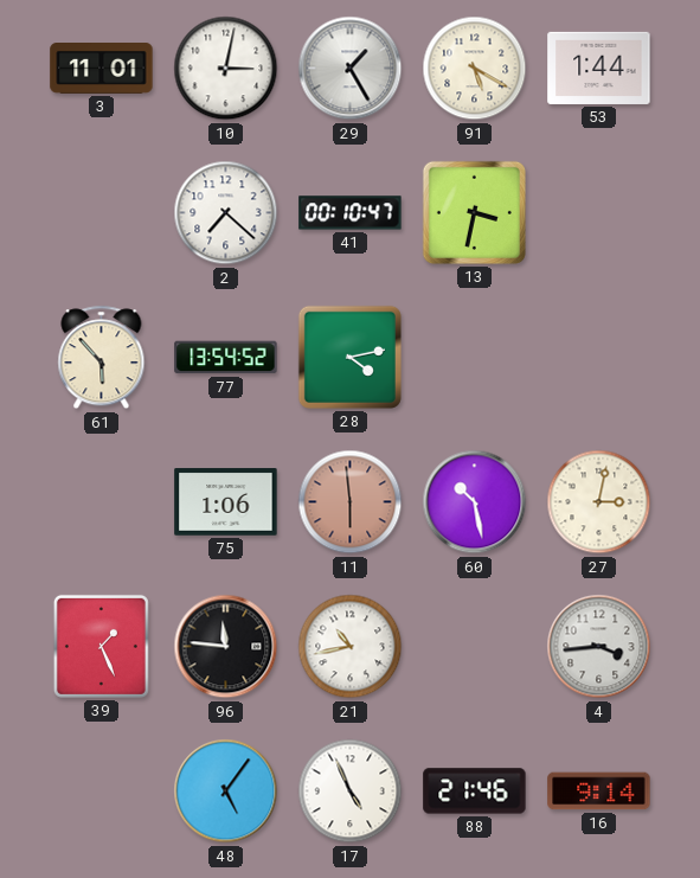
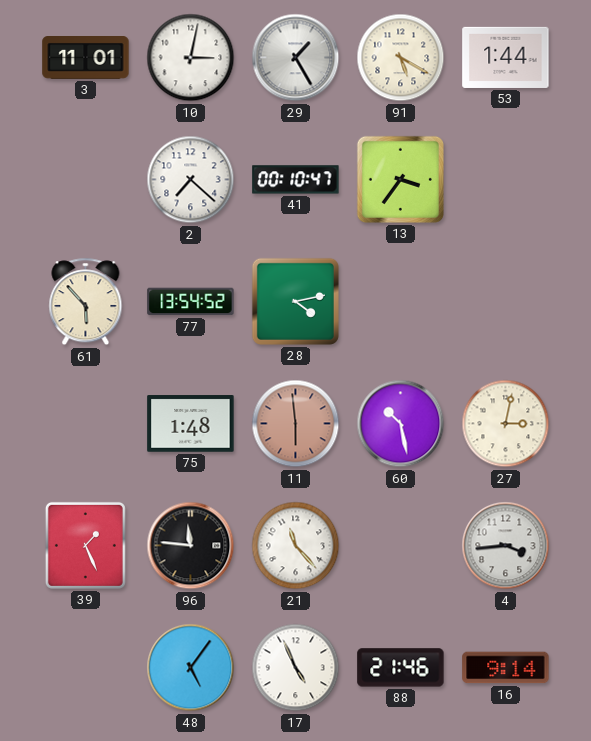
13: 3:32 -> 3:36
75: 1:06 -> 1:48
21: 10:43 -> 11:23
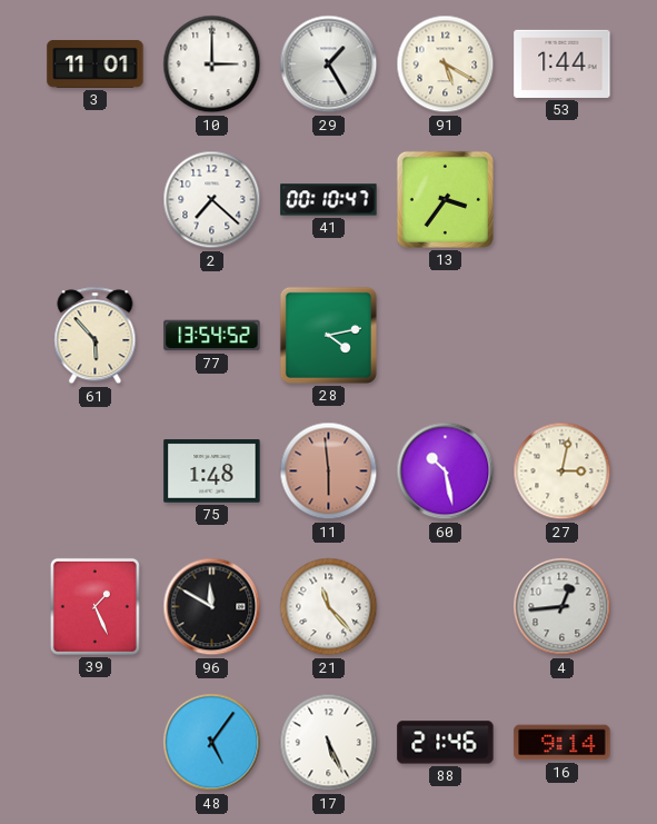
10: 3:02 -> 3:00
96: 11:46 -> 11:50
4: 3:44 -> 12:44
17: 4:56 -> 5:26
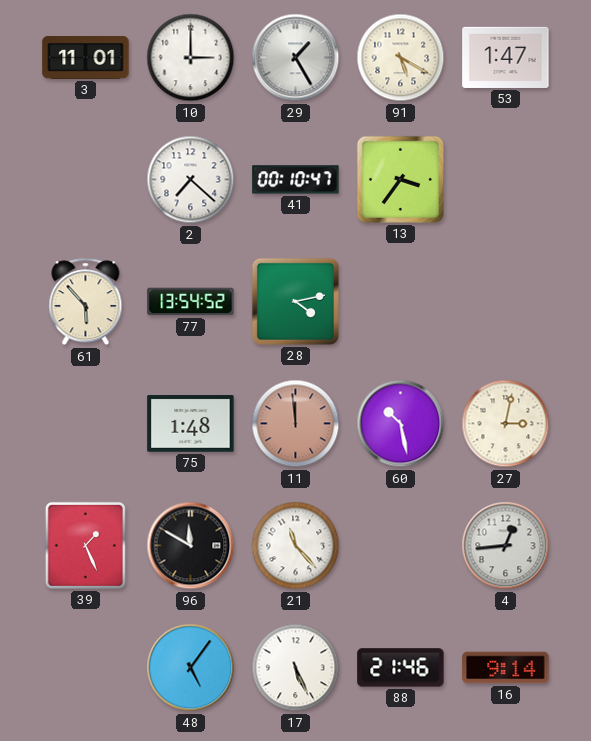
53: 1:44 -> 1:47
11: 5:59 -> 11:59
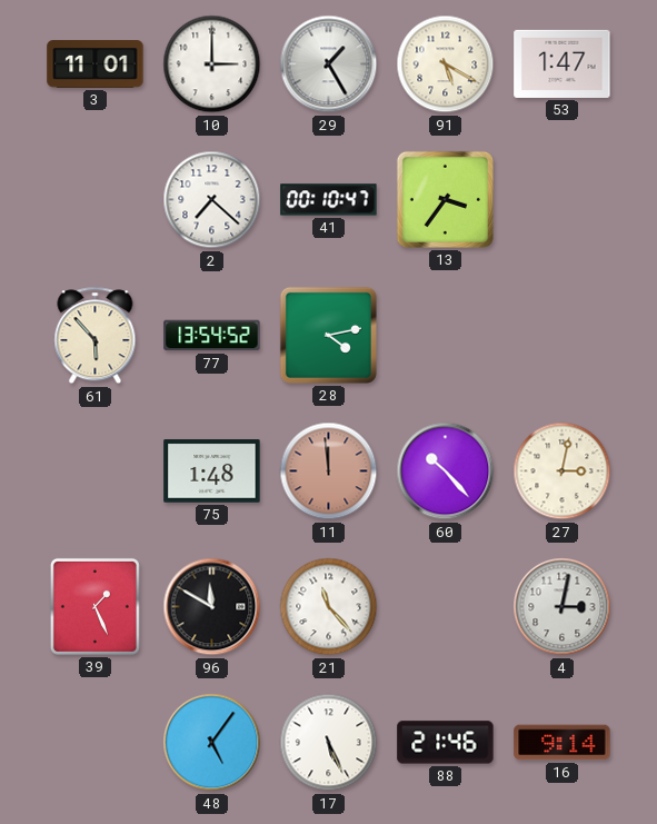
60: 10:28 -> 10:23
4: 12:44 -> 3:02
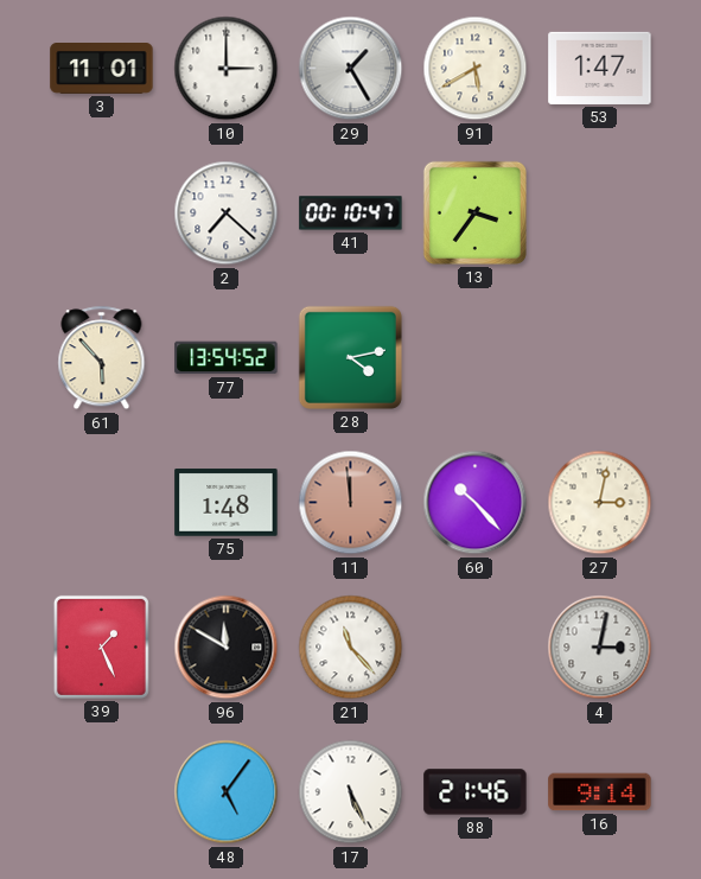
91: 5:20 -> 5:40
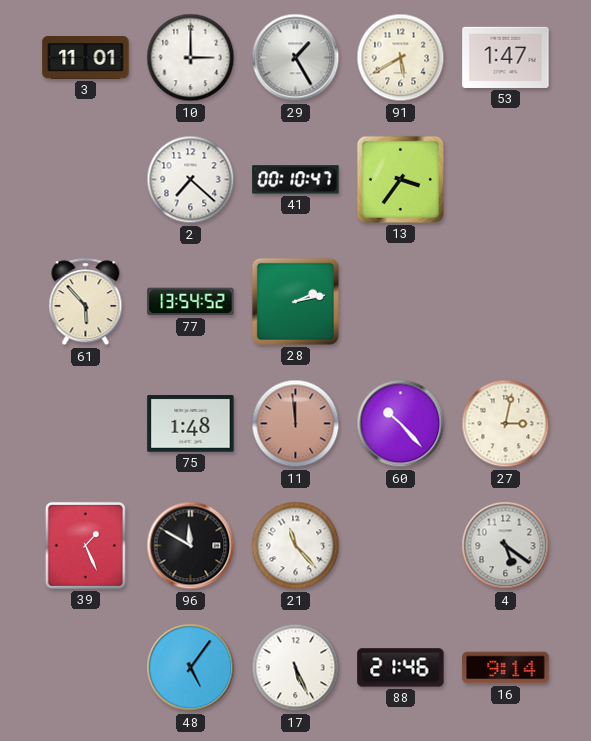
28: 4:13 -> 2:13
4: 3:02 -> 5:21
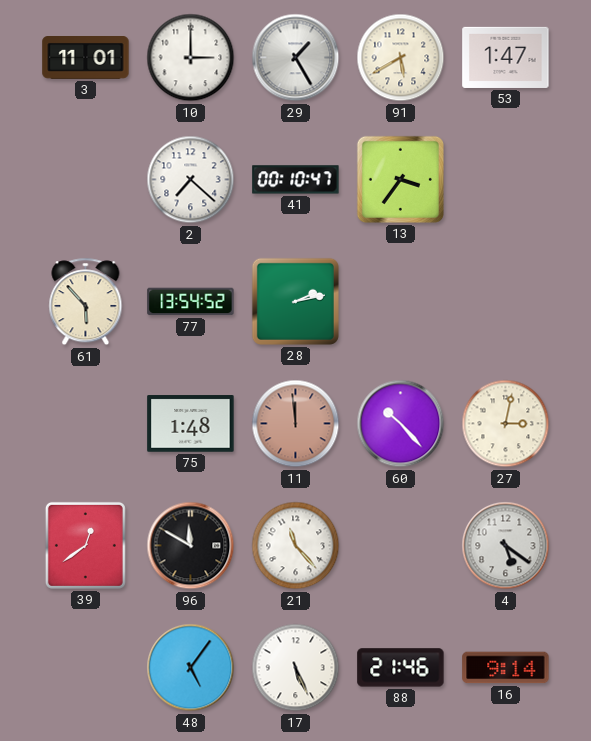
39: 1:26 -> 12:39
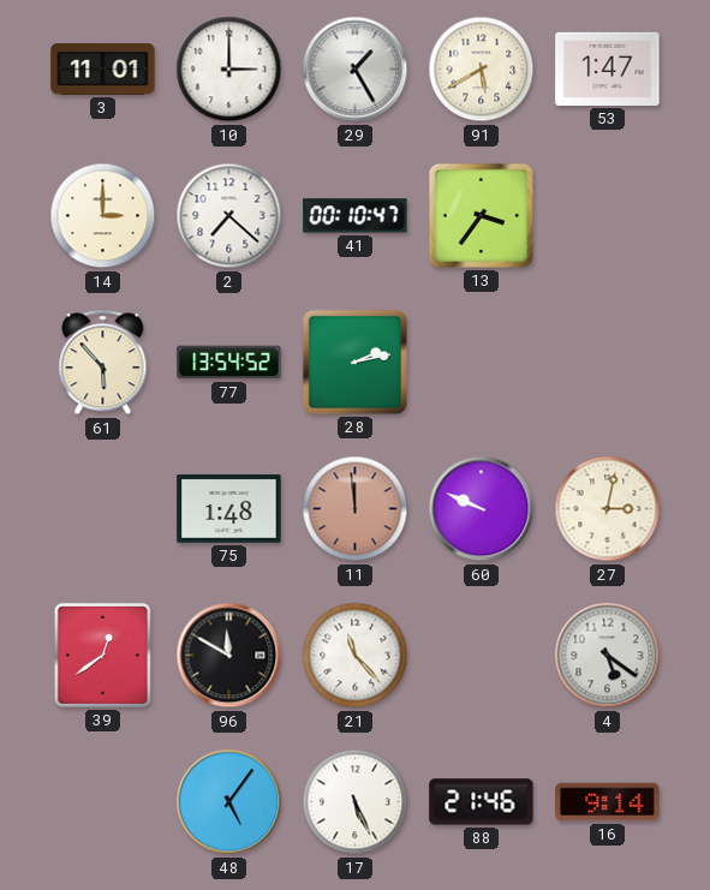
14: none -> 3:00
60: 10:23 -> 9:49
